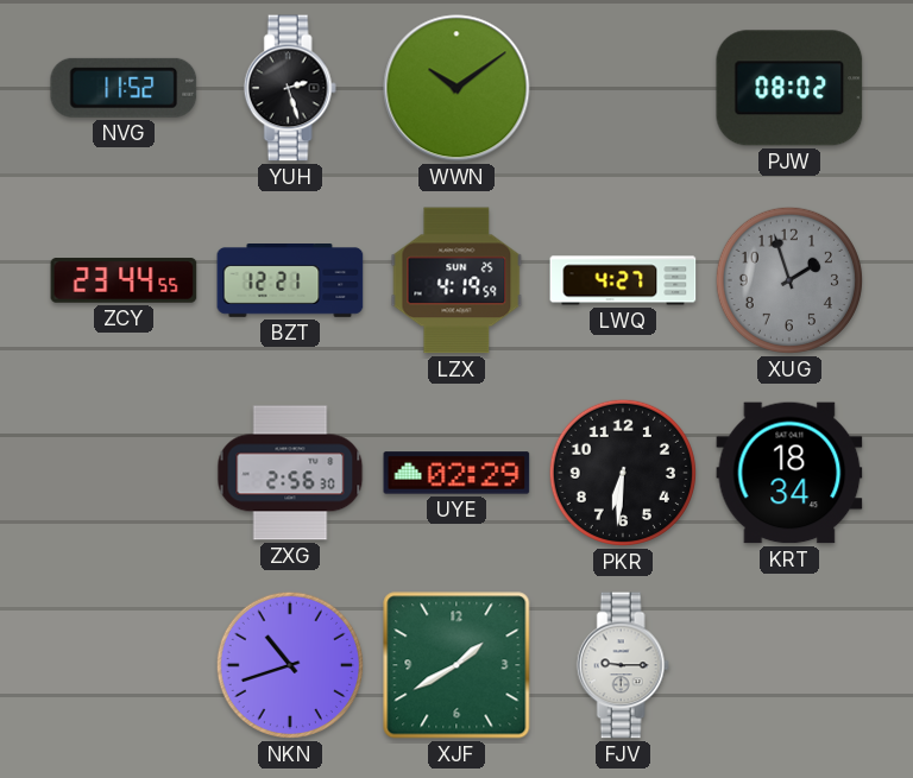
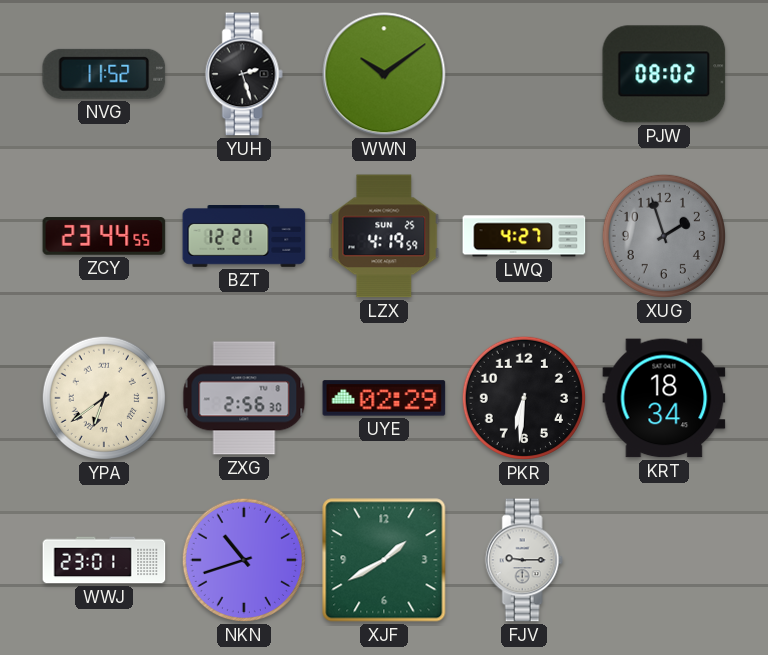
YPA: none -> 6:39
WWJ: none -> 23:01
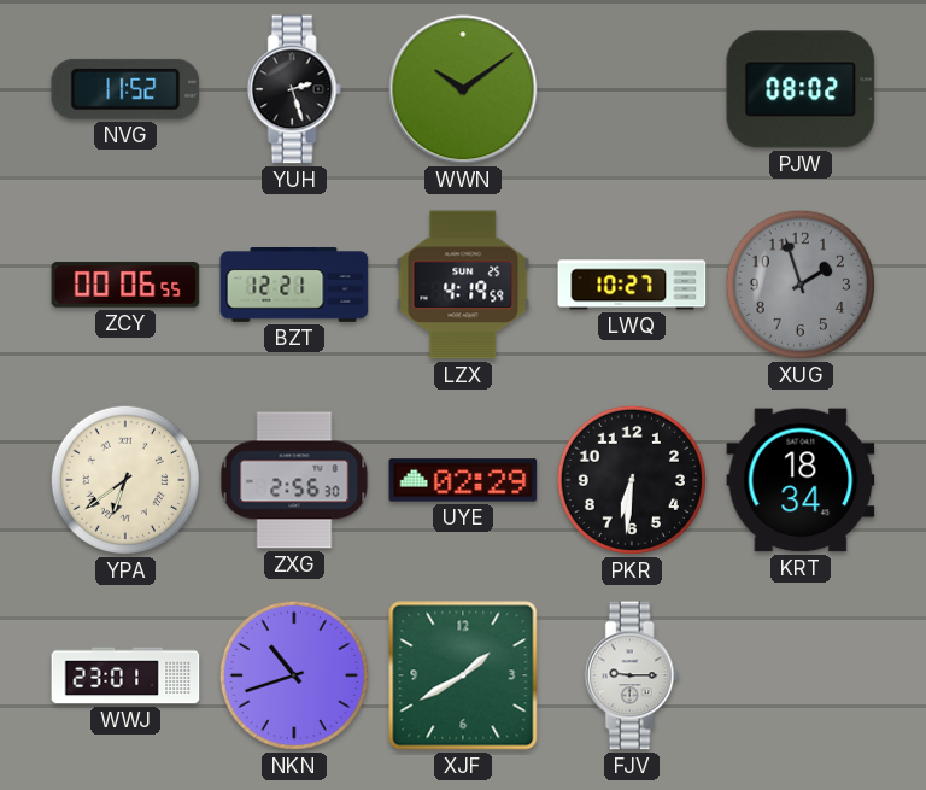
ZCY: 23:44 -> 00:06
LWQ: 4:27 -> 10:27
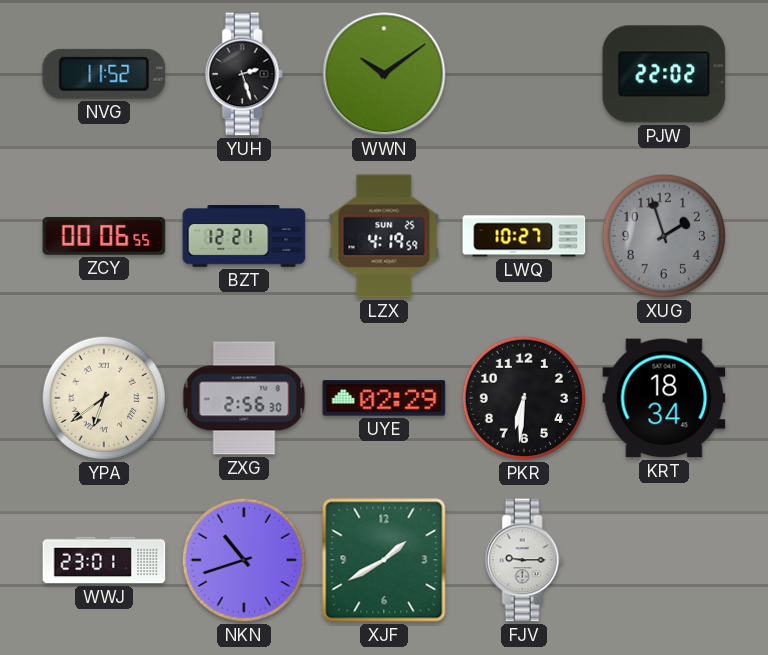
PJW: 08:02 -> 22:02
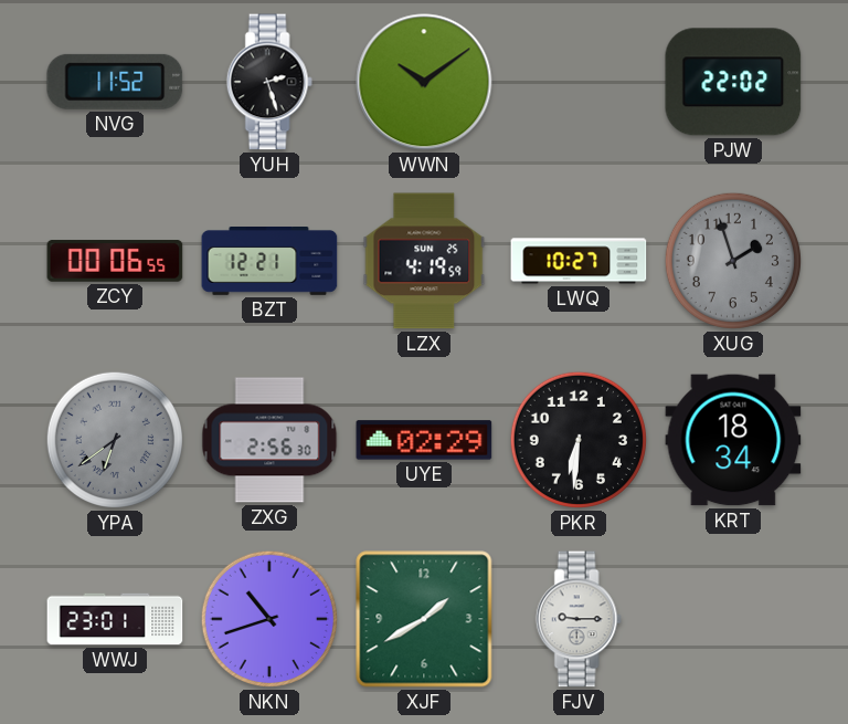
YPA dial: cream -> grey
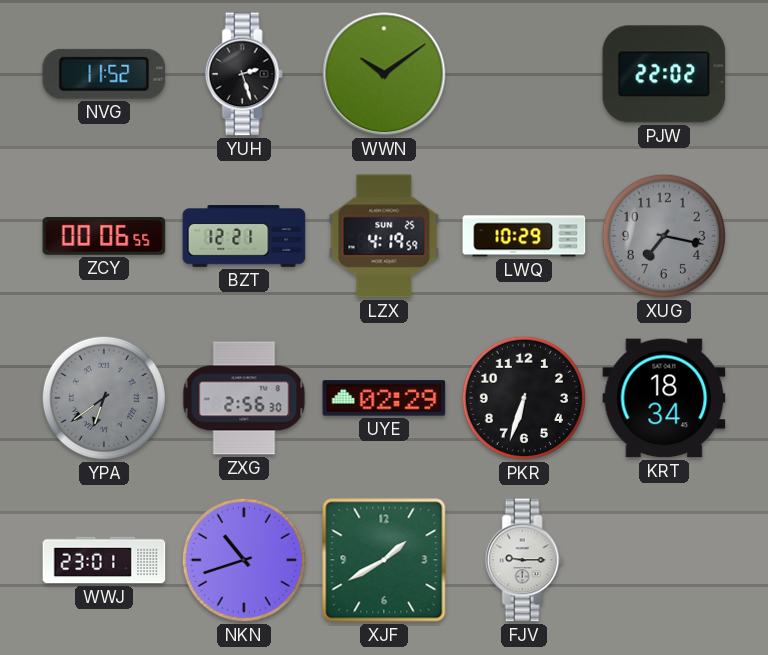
LWQ: 10:27 -> 10:29
XUG: 1:57 -> 7:17
PKR: 6:31 -> 6:33
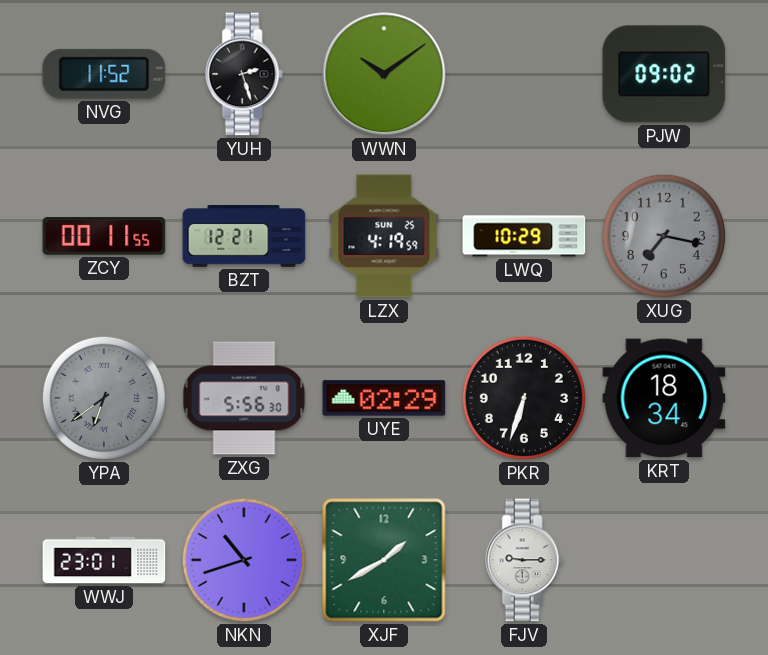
PJW: 22:02 -> 09:02
ZCY: 00:06 -> 00:11
ZXG: 2:56 -> 5:56
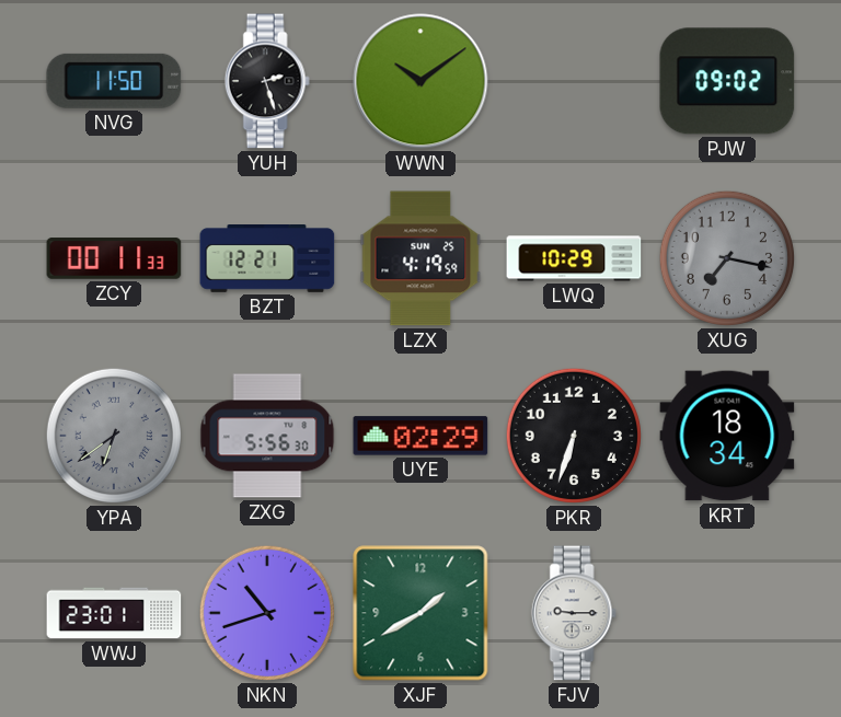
NVG: 11:52 -> 11:50
ZCY: 00:11:55 -> 00:11:33
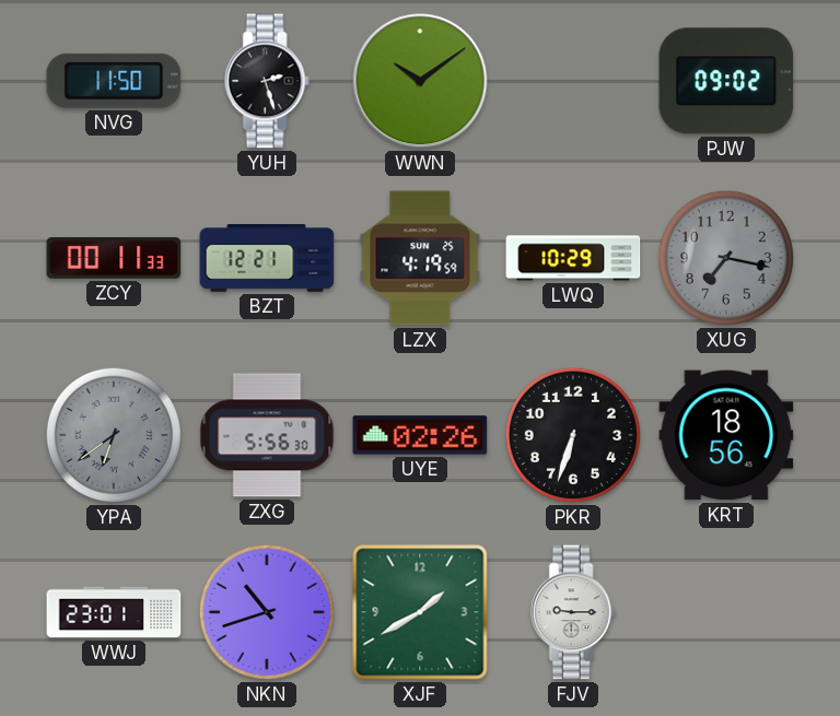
UYE: 02:29 -> 02:26
KRT: 18:34 -> 18:56
